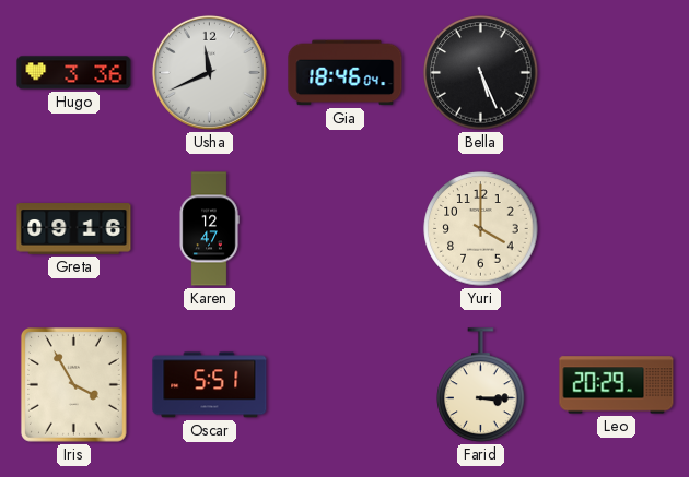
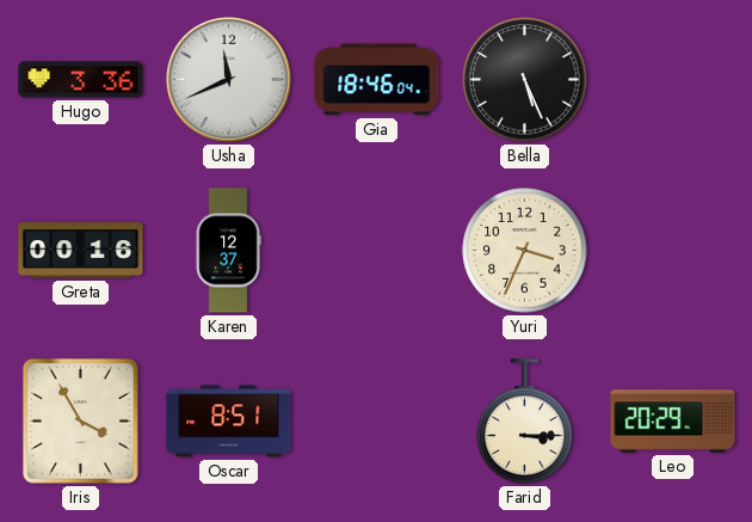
Greta: 09:16 -> 00:16
Karen: 12:47 -> 12:37
Yuri: 4:00 -> 3:34
Oscar: 5:51 -> 8:51
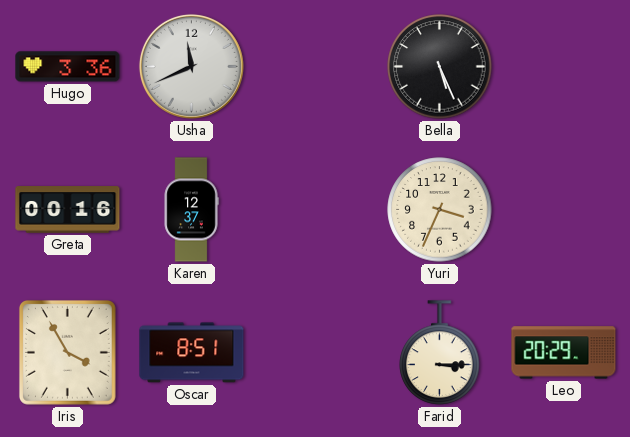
Gia: 18:46 -> none
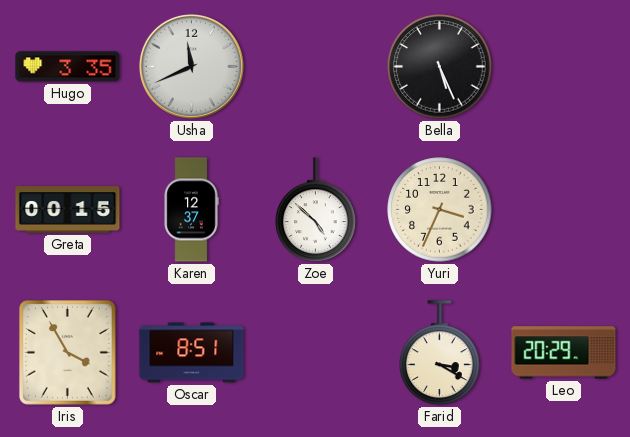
Hugo: 3:36 -> 3:35
Greta: 00:16 -> 00:15
Zoe: none -> 4:52
Farid: 3:15 -> 3:20
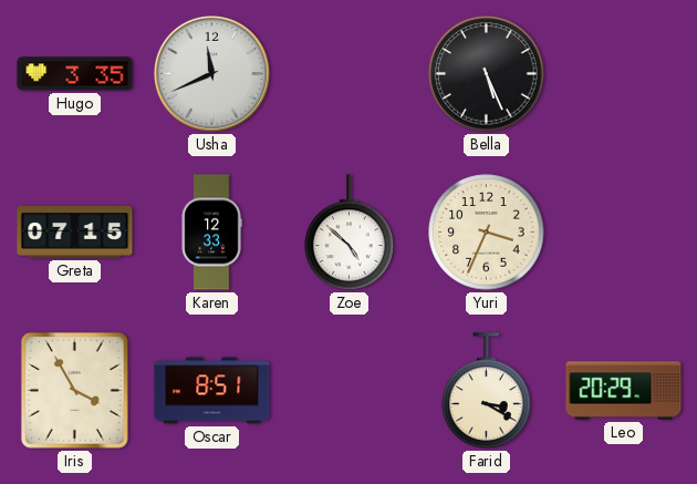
Greta: 00:15 -> 07:15
Karen: 12:37 -> 12:33
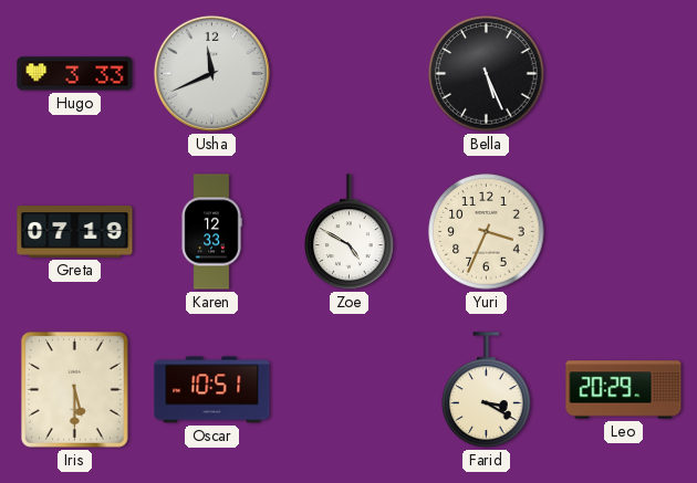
Hugo: 3:35 -> 3:33
Greta: 07:15 -> 07:19
Zoe: 4:52 -> 4:50
Iris: 3:55 -> 5:30
Oscar: 8:51 -> 10:51
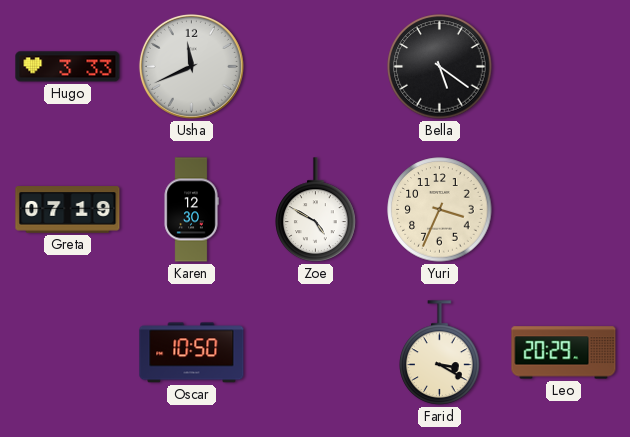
Bella: 5:26 -> 5:21
Karen: 12:33 -> 12:30
Iris: 5:30 -> none
Oscar: 10:51 -> 10:50
